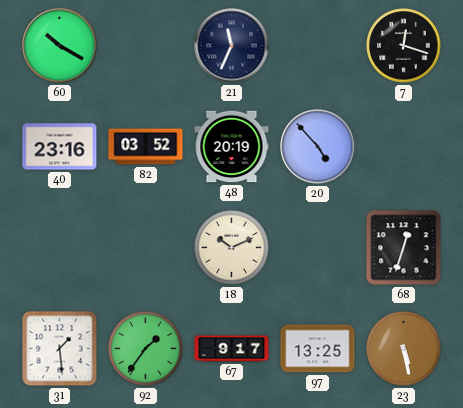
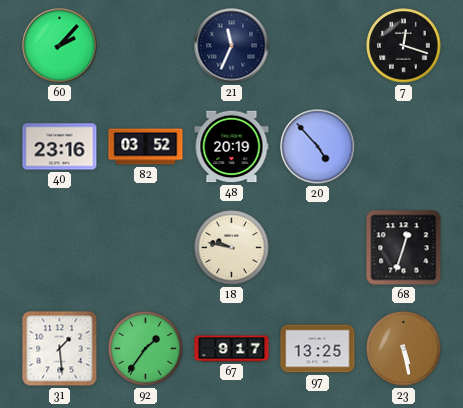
60: 10:20 -> 2:07
18: 10:11 -> 9:47
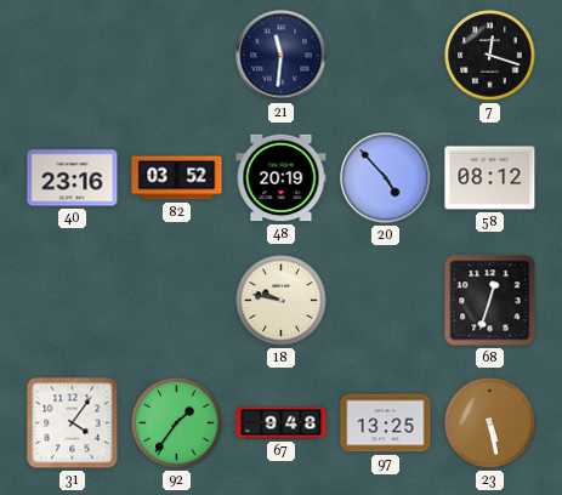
60: 2:07 -> none
21: 11:34 -> 11:31
58: none -> 08:12
31: 1:29 -> 4:06
67: 9:17 -> 9:48
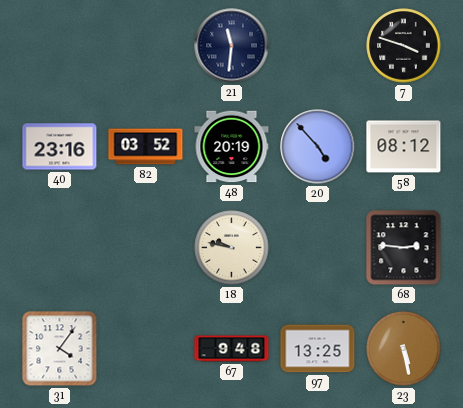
7: 12:18 -> 3:48
68: 12:33 -> 2:46
92: 1:36 -> none
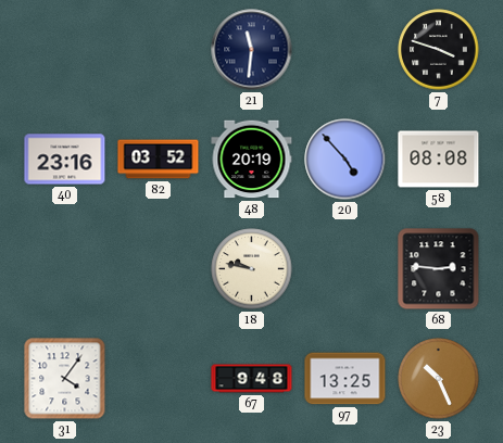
58: 08:12 -> 08:08
23: 5:28 -> 10:26
